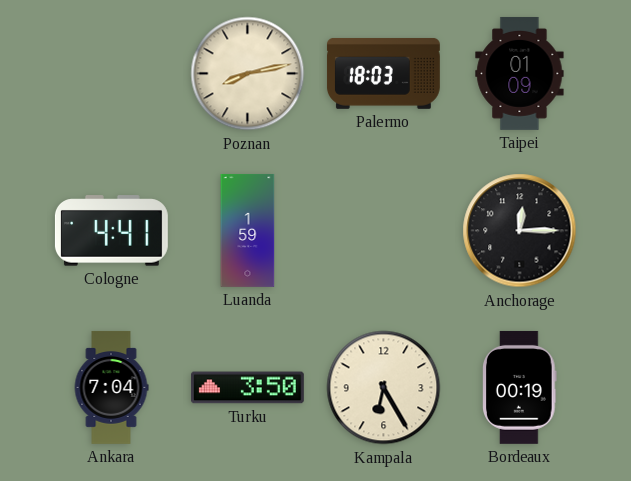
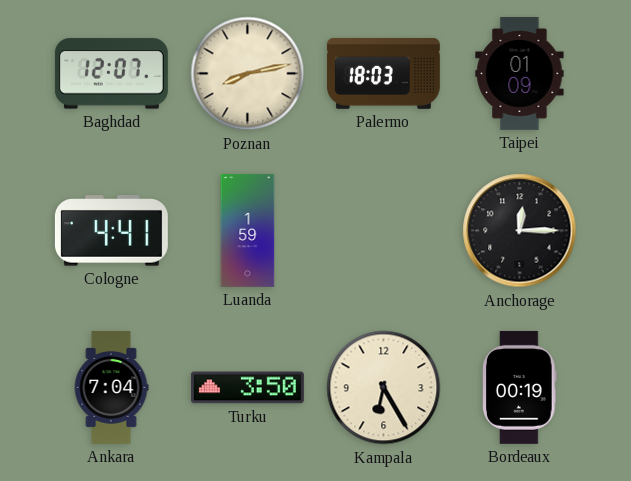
Baghdad: none -> 12:07
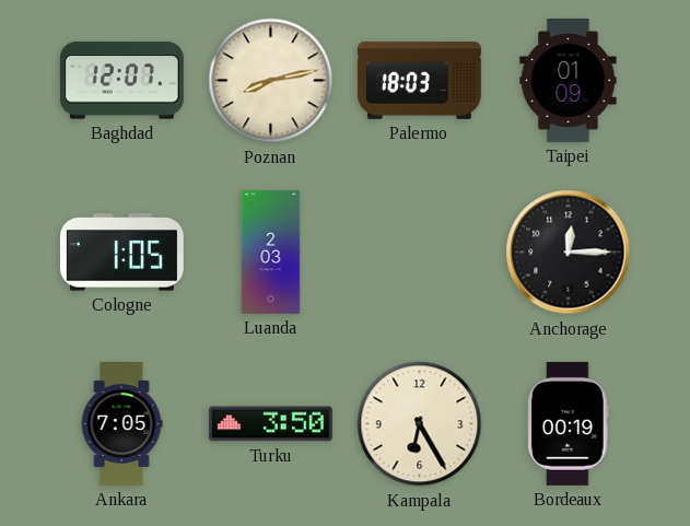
Cologne: 4:41 -> 1:05
Luanda: 1:59 -> 2:03
Ankara: 7:04 -> 7:05
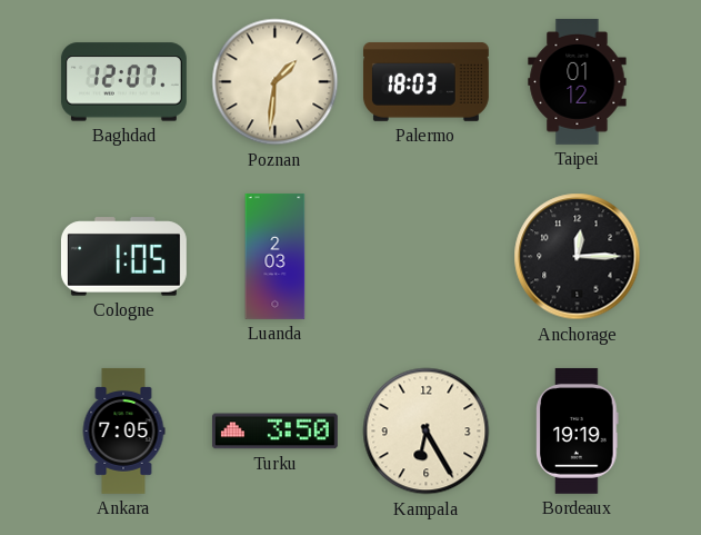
Poznan: 8:13 -> 1:31
Taipei: 01:09 -> 01:12
Bordeaux: 00:19 -> 19:19
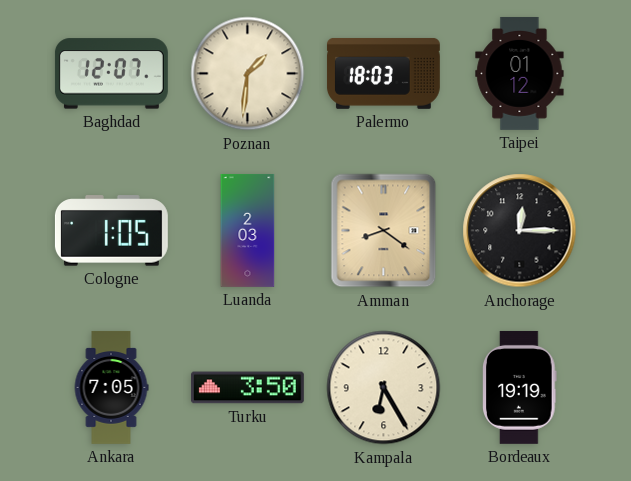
Amman: none -> 8:21
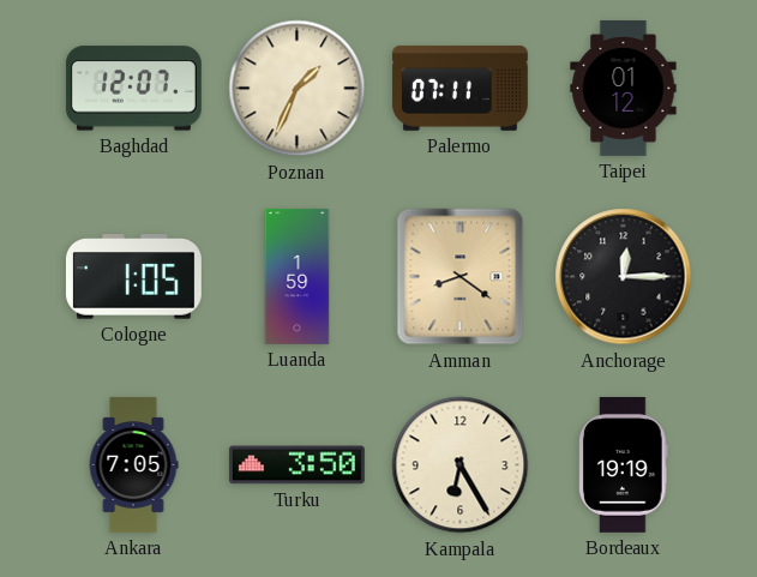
Poznan: 1:31 -> 1:34
Palermo: 18:03 -> 07:11
Luanda: 2:03 -> 1:59
